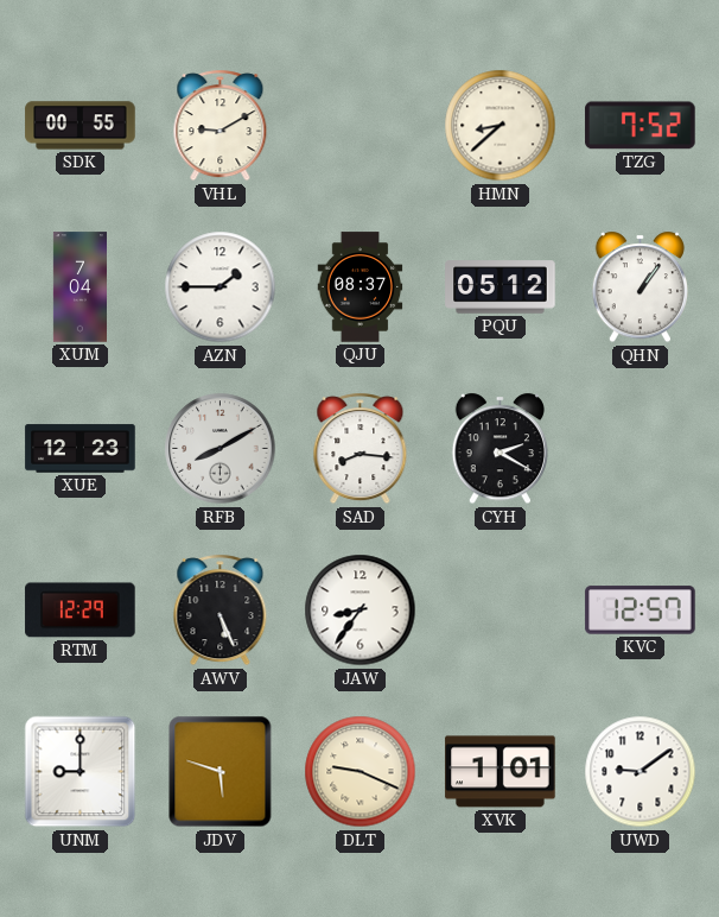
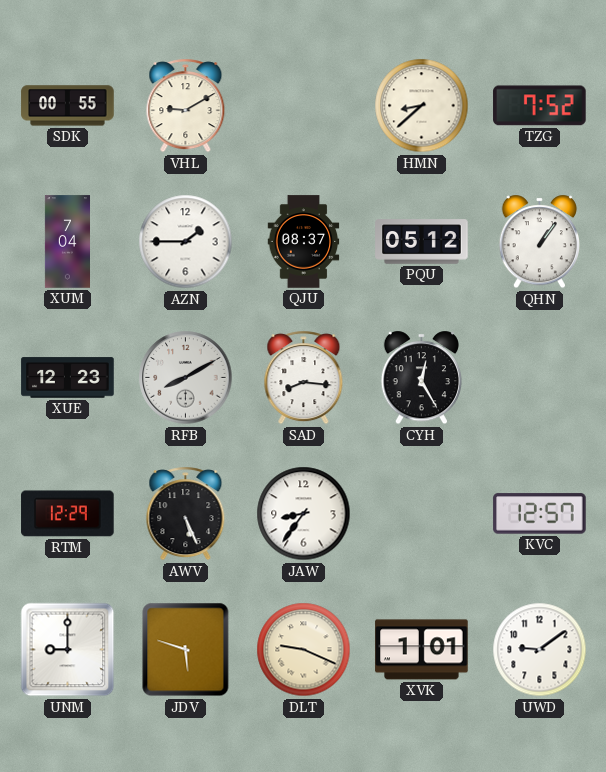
CYH: 2:20 -> 12:25
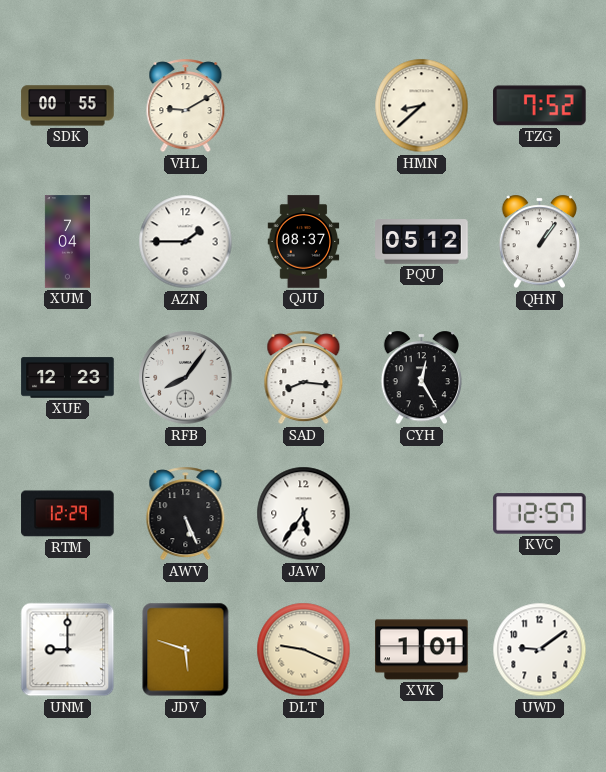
RFB: 8:10 -> 8:06
JAW: 8:36 -> 5:36
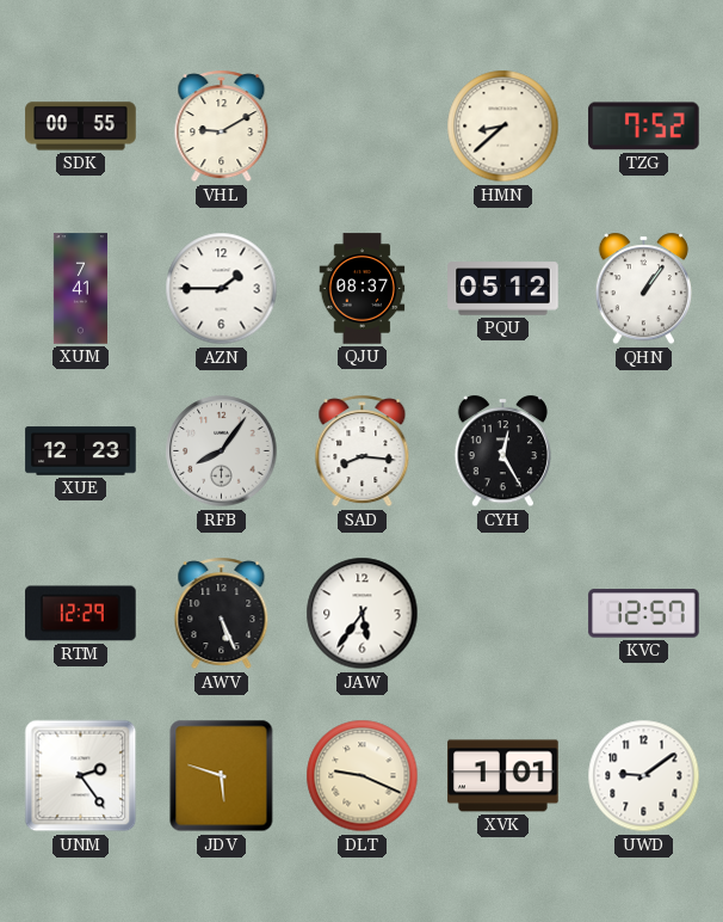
XUM: 7:04 -> 7:41
UNM: 9:00 -> 2:24
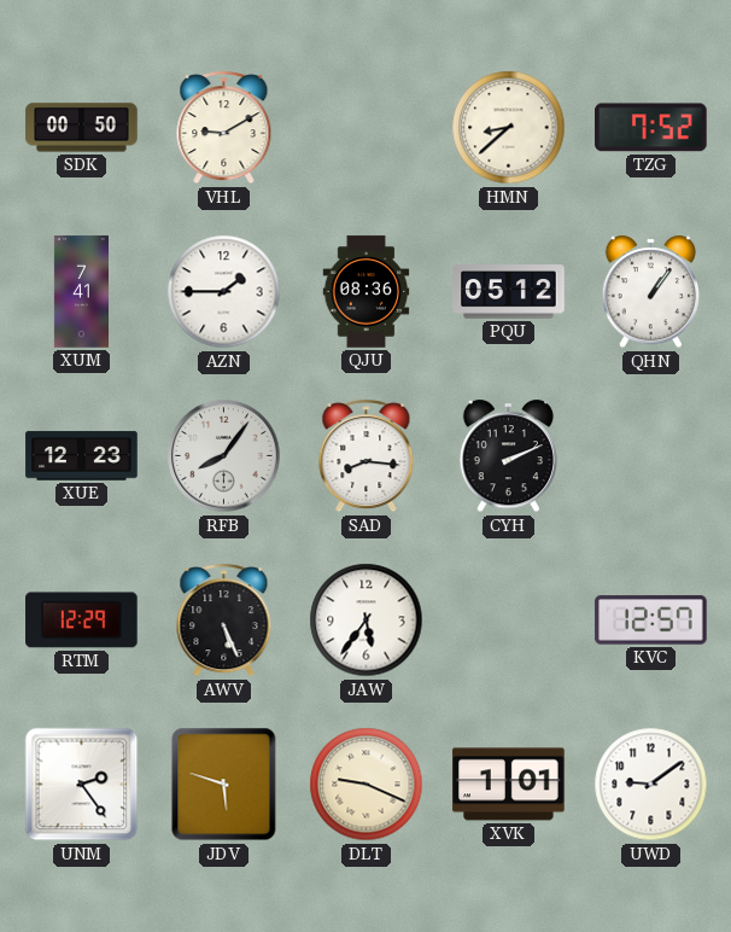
SDK: 00:55 -> 00:50
QJU: 08:37 -> 08:36
CYH: 12:25 -> 2:11
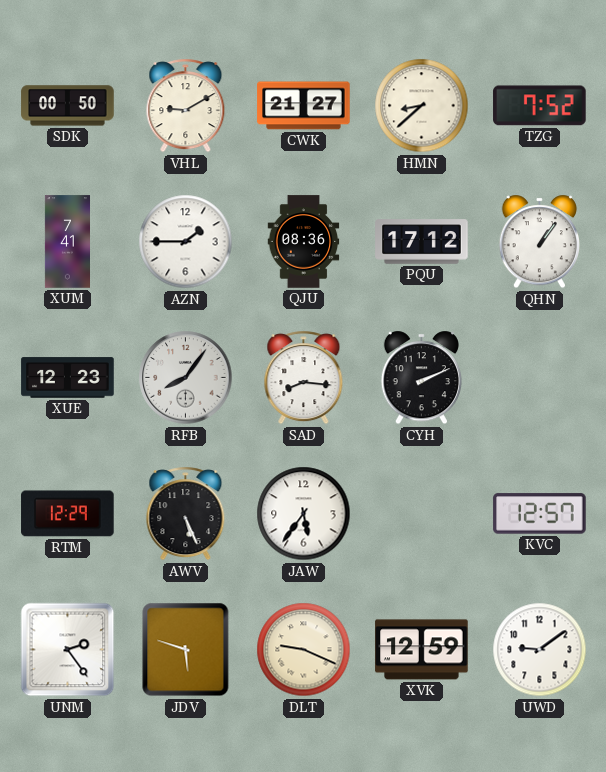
CWK: none -> 21:27
PQU: 05:12 -> 17:12
XVK: 1:01 -> 12:59
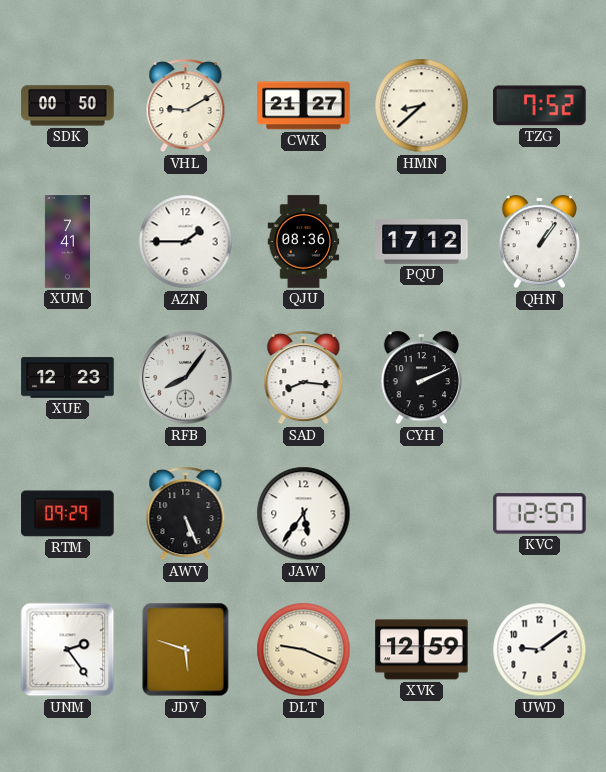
RTM: 12:29 -> 09:29
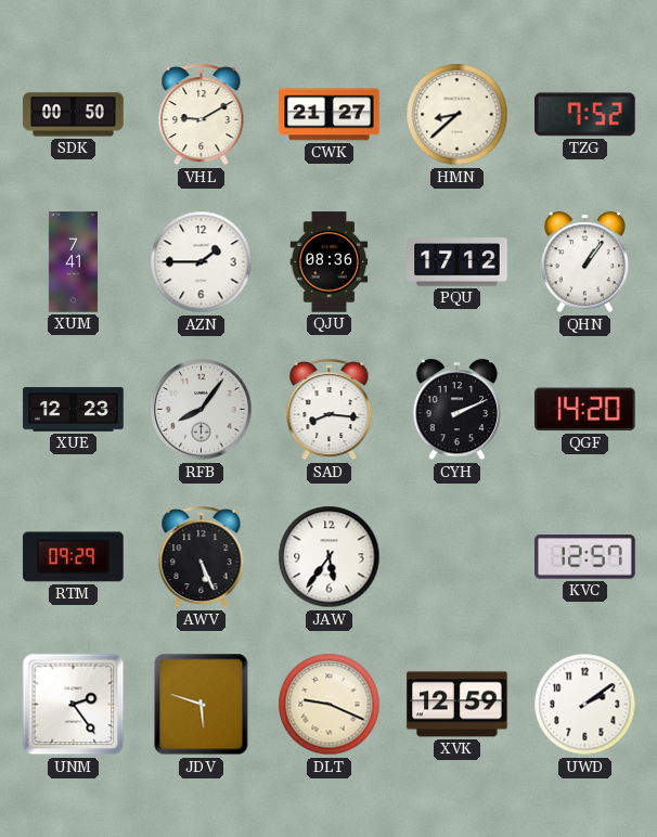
QGF: none -> 14:20
UWD: 9:09 -> 2:09
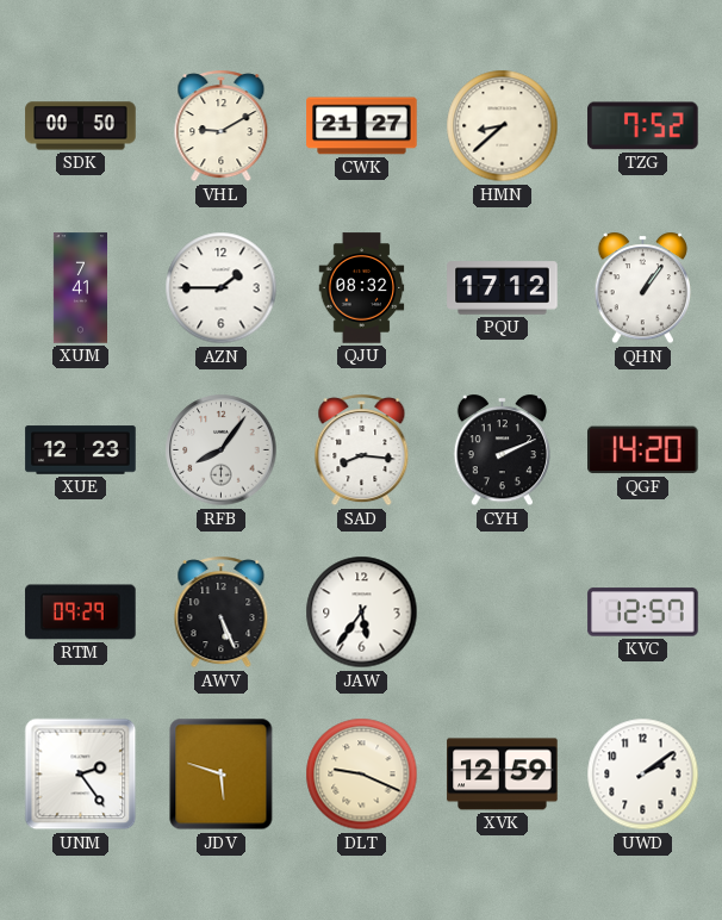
QJU: 08:36 -> 08:32
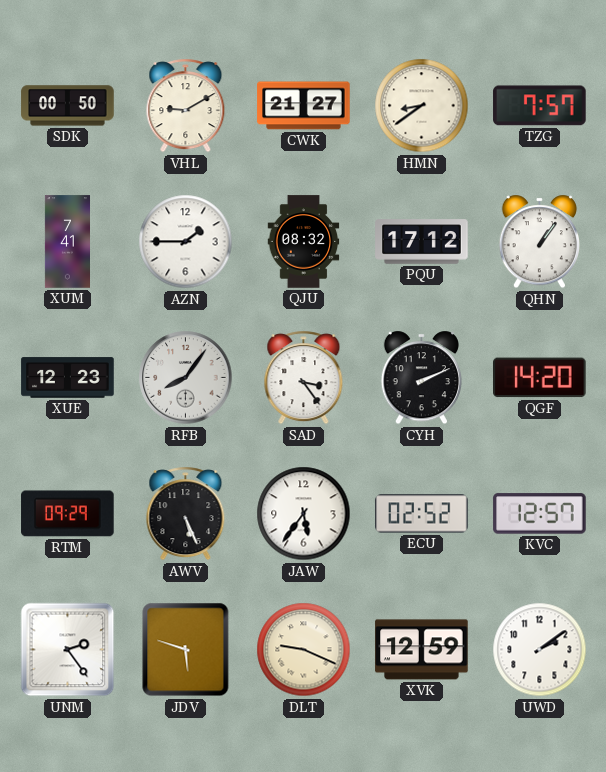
HMN: 8:38 -> 8:39
TZG: 7:52 -> 7:57
SAD: 8:16 -> 3:24
ECU: none -> 02:52
